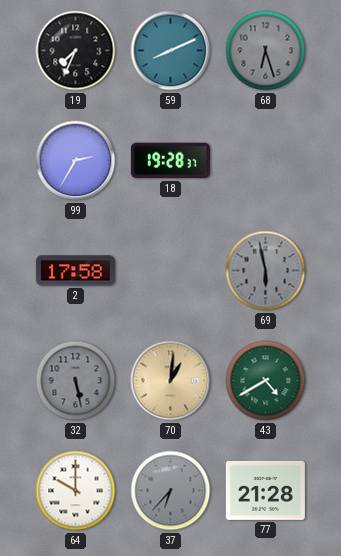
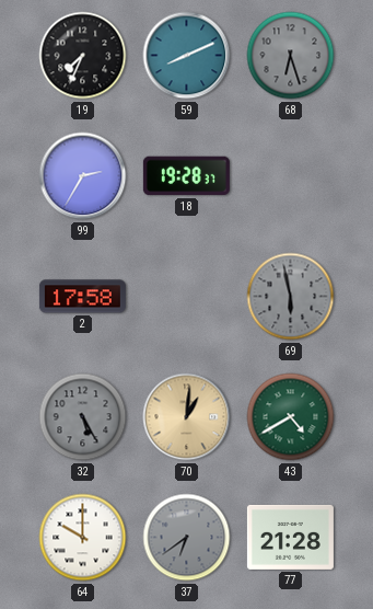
32: 5:28 -> 5:25
37: 6:37 -> 6:39
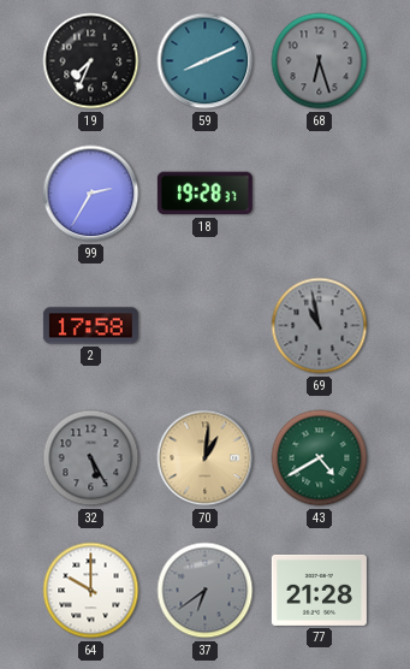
69: 5:58 -> 10:58
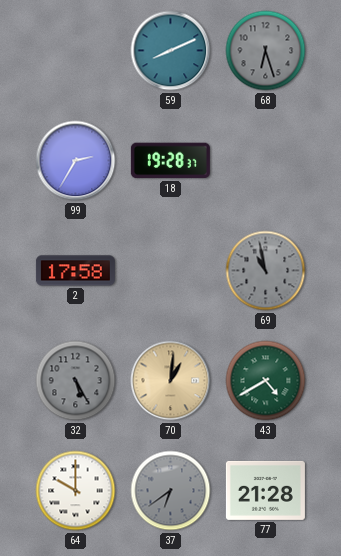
19: 7:34 -> none
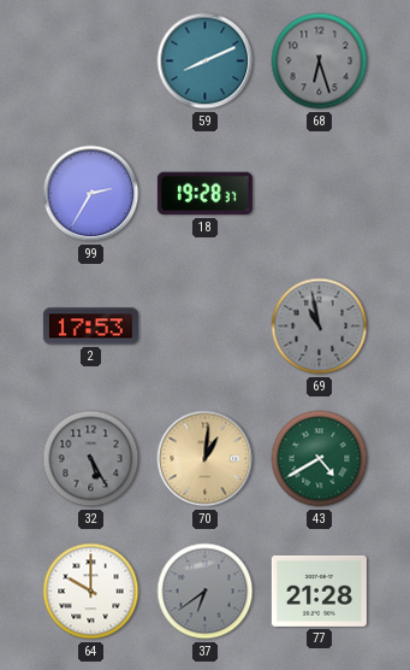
2: 17:58 -> 17:53
